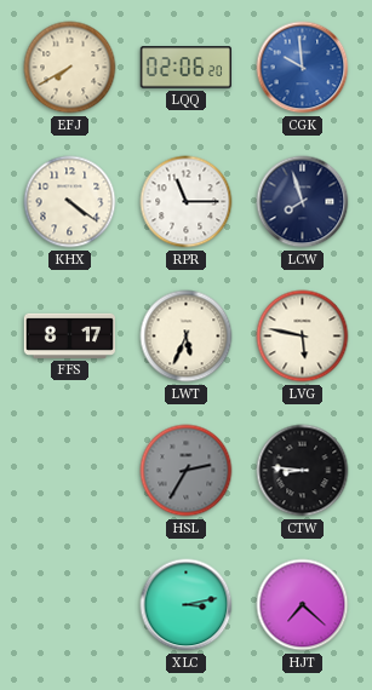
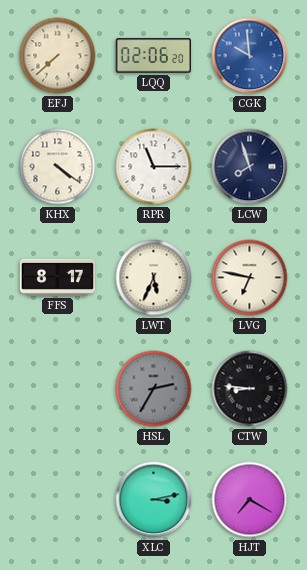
EFJ: 7:40 -> 7:38
LVG: 5:47 -> 6:47
HJT: 7:22 -> 7:20
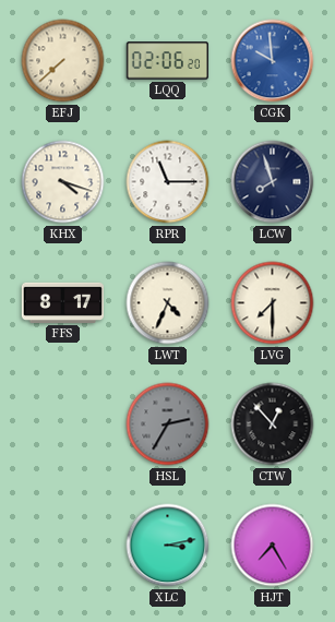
KHX: 4:21 -> 4:18
LWT: 5:34 -> 4:34
LVG: 6:47 -> 7:30
CTW: 8:46 -> 12:53
HJT: 7:20 -> 7:25
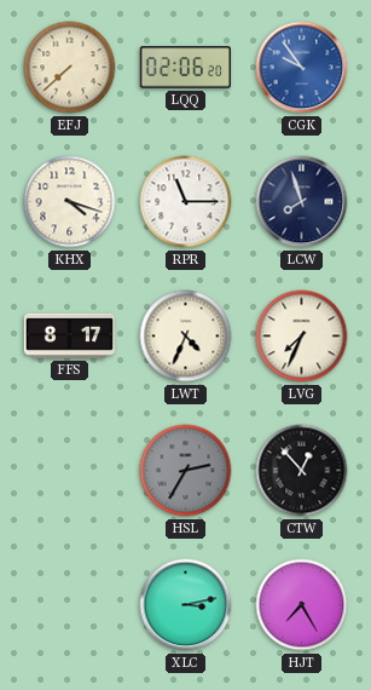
CGK: 9:59 -> 9:54
LVG: 7:30 -> 7:34
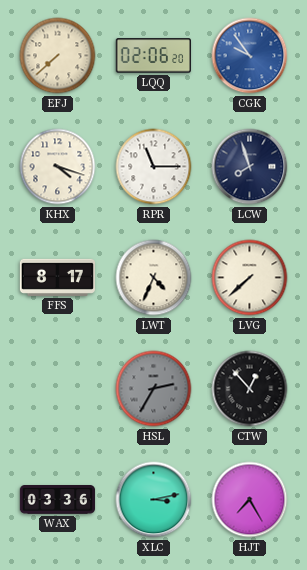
LVG: 7:34 -> 7:38
WAX: none -> 03:36
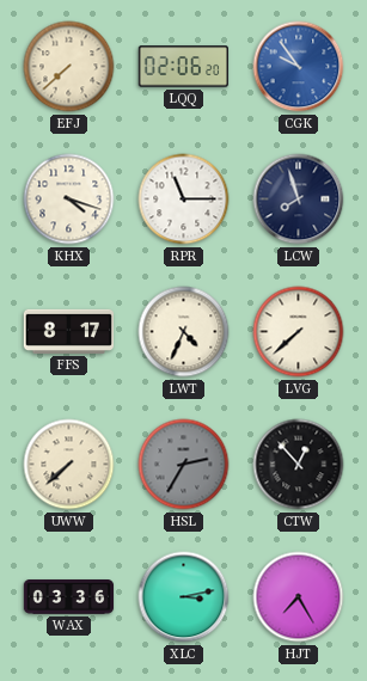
UWW: none -> 7:38
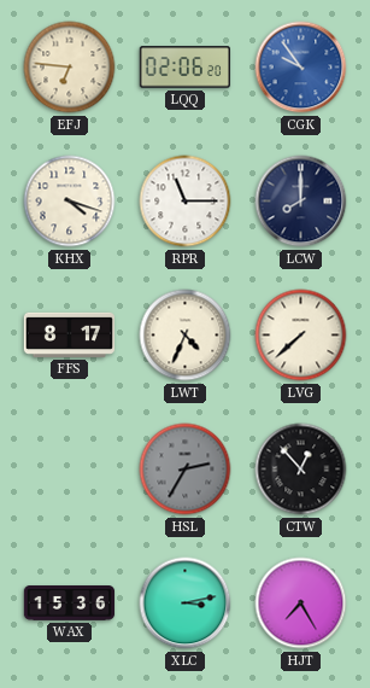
EFJ: 7:38 -> 6:46
LCW: 7:57 -> 8:00
UWW: 7:38 -> none
WAX: 03:36 -> 15:36
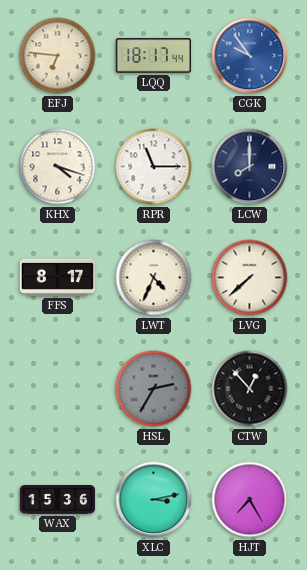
LQQ: 02:06 -> 18:17
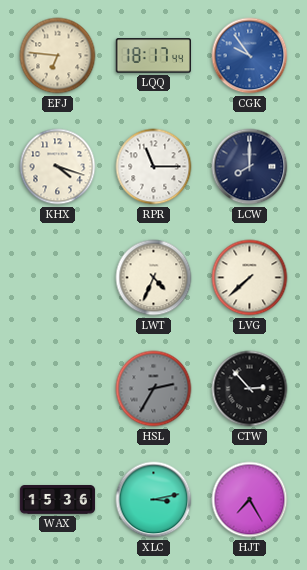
FFS: 8:17 -> none
CTW: 12:53 -> 2:53
